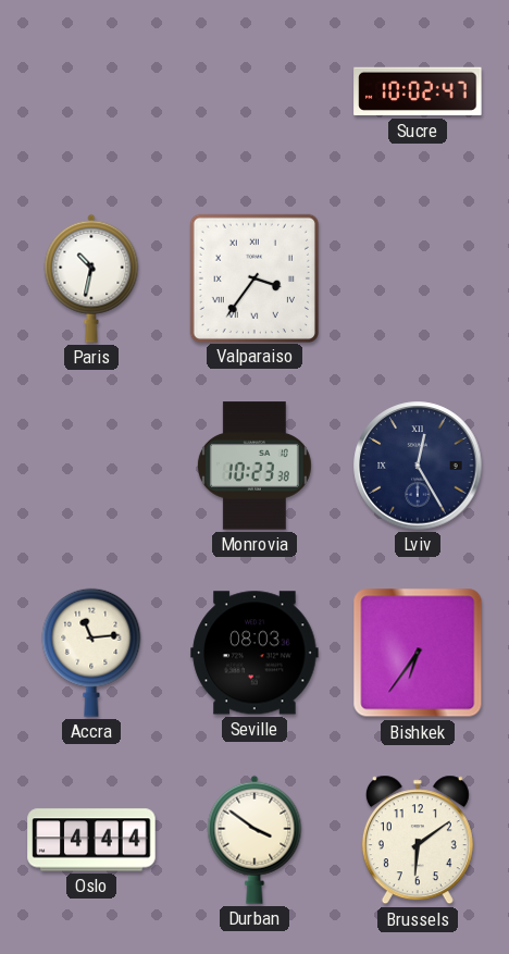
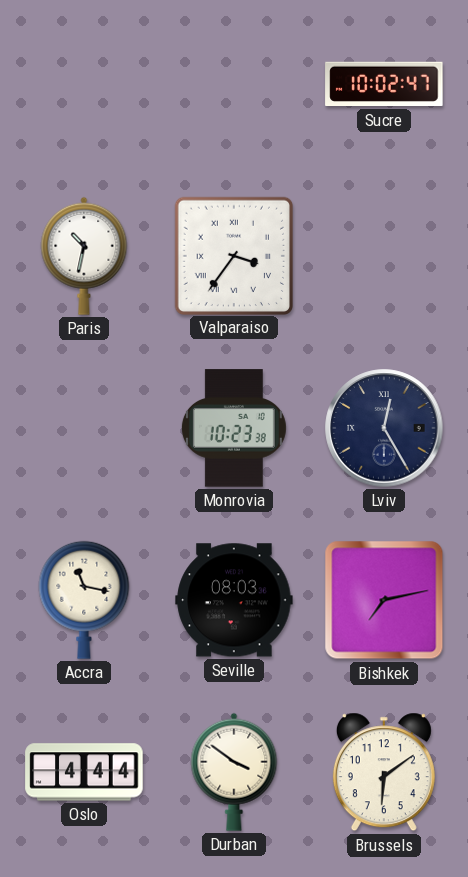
Accra: 11:14 -> 11:17
Bishkek: 6:36 -> 7:13
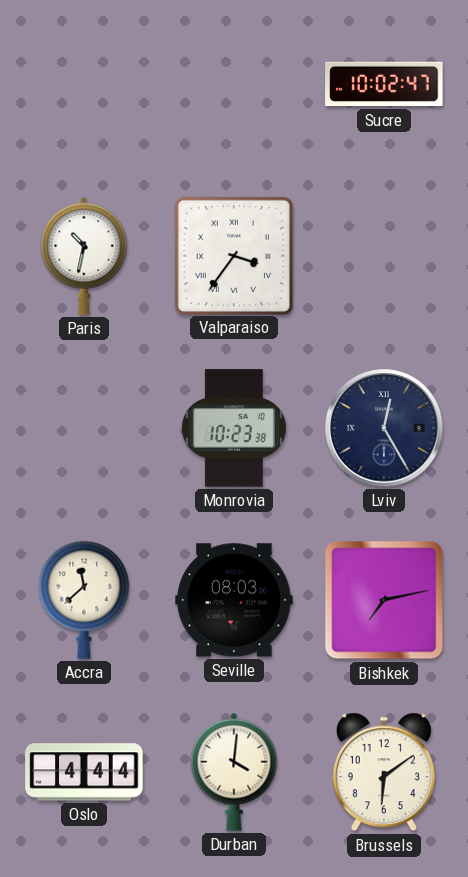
Accra: 11:17 -> 11:38
Durban: 3:51 -> 4:01
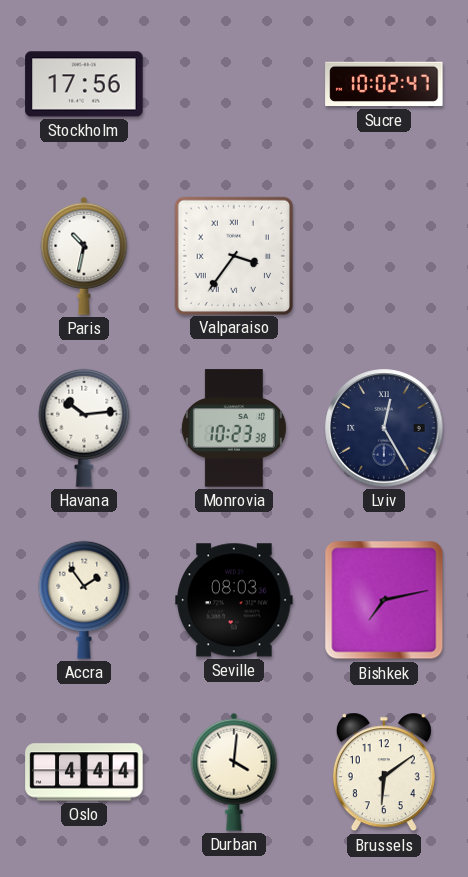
Stockholm: none -> 17:56
Havana: none -> 10:14
Accra: 11:38 -> 1:54
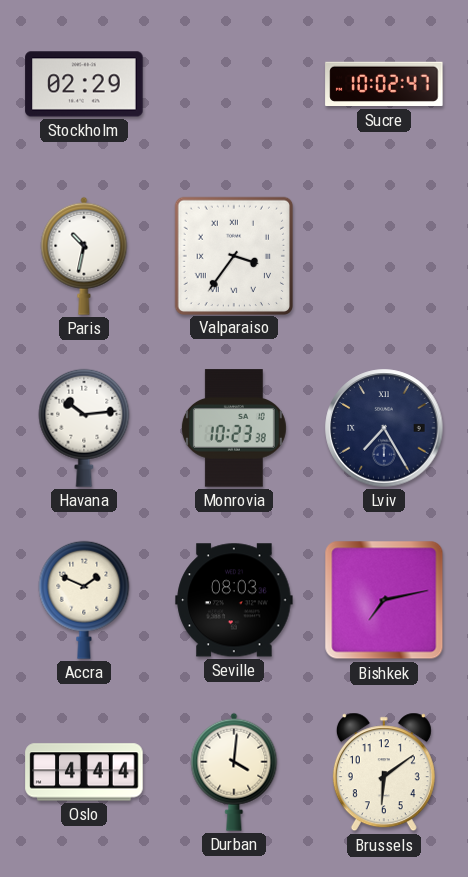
Stockholm: 17:56 -> 02:29
Lviv: 12:25 -> 7:25
Accra: 1:54 -> 1:49
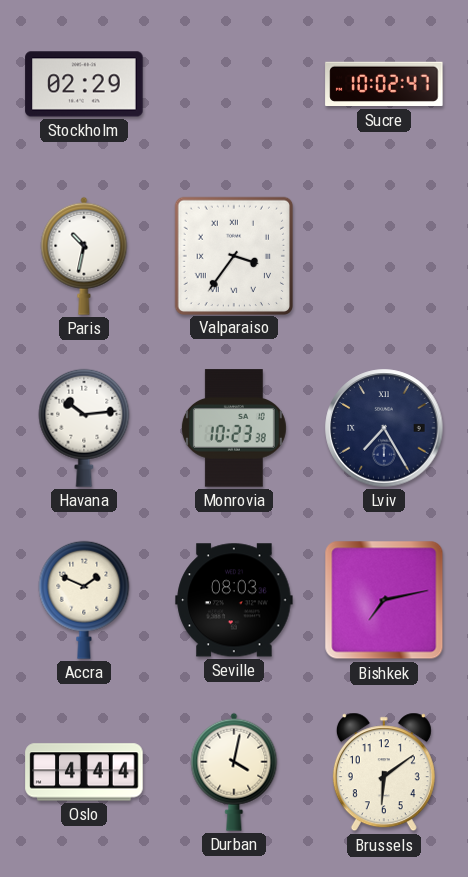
Durban: 4:01 -> 4:02
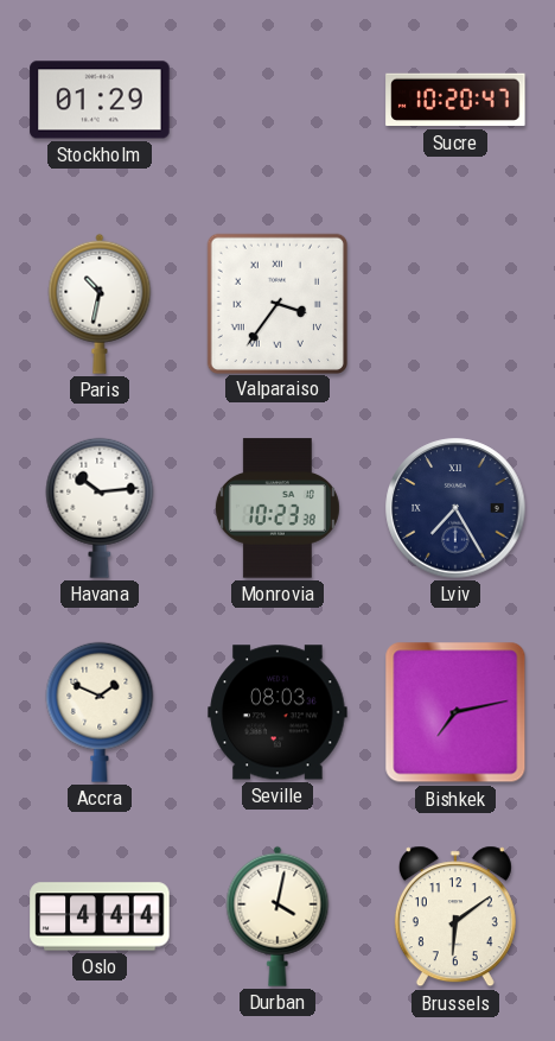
Stockholm: 02:29 -> 01:29
Sucre: 10:02 -> 10:20
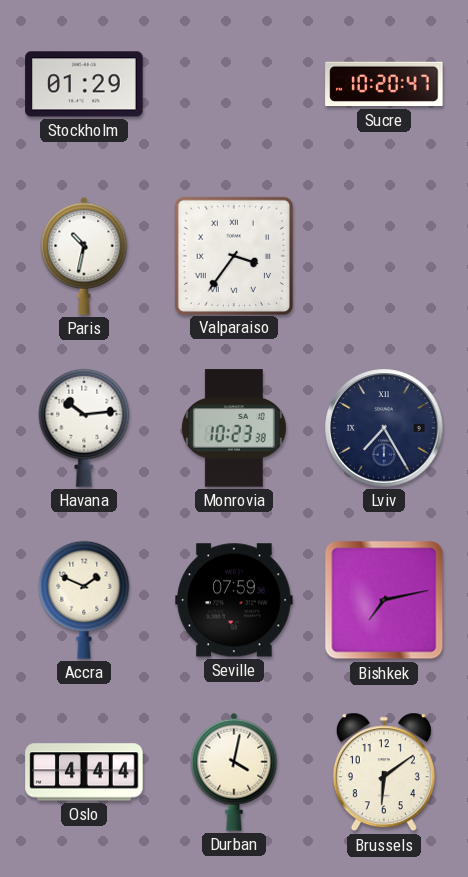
Seville: 08:03 -> 07:59
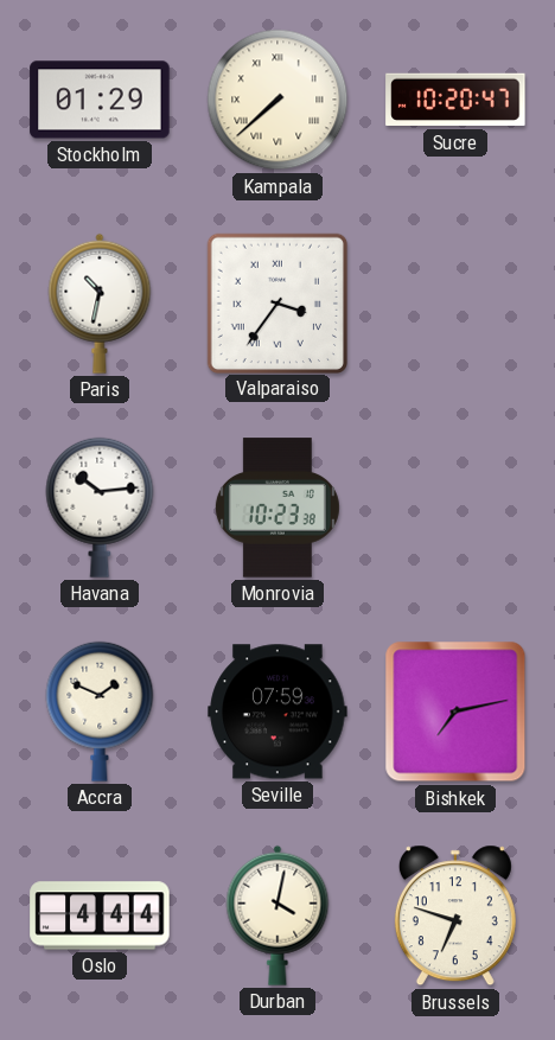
Kampala: none -> 7:38
Lviv: 7:25 -> none
Brussels: 6:09 -> 6:48
